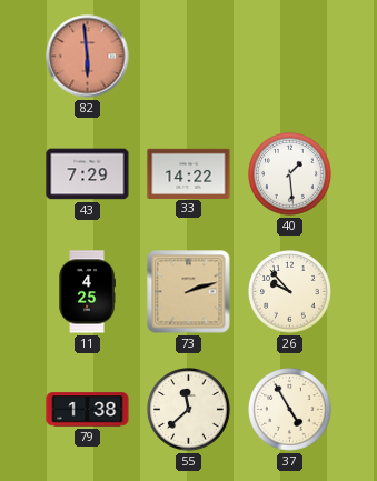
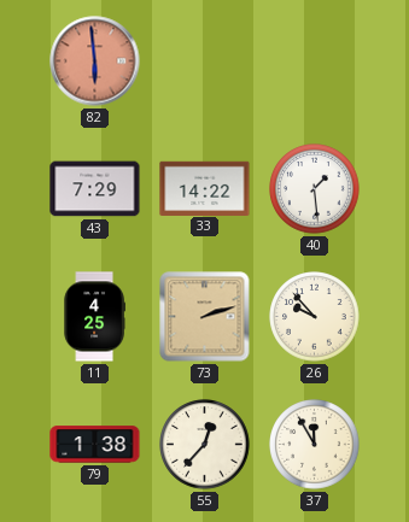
55: 11:38 -> 12:37
37: 4:55 -> 11:55
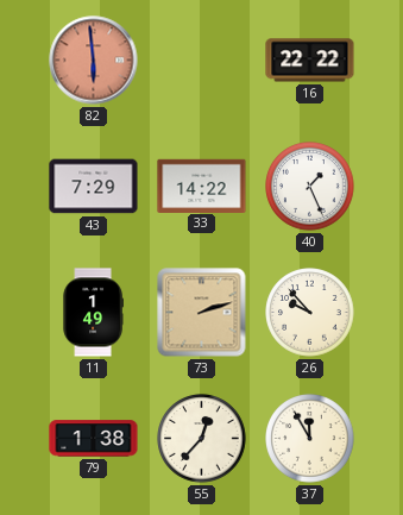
16: none -> 22:22
40: 1:29 -> 1:26
11: 4:25 -> 1:49
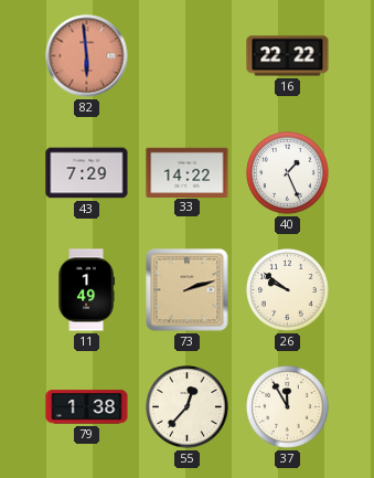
26: 9:53 -> 9:51
